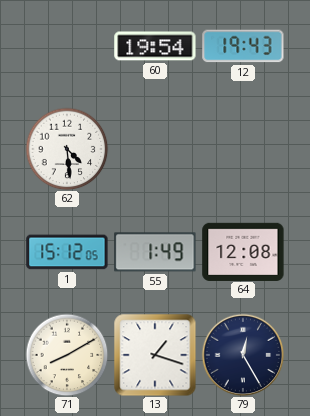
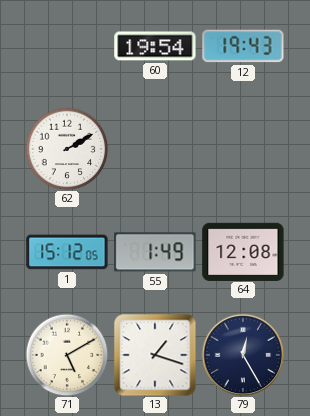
62: 4:29 -> 2:10
71: 8:10 -> 5:10
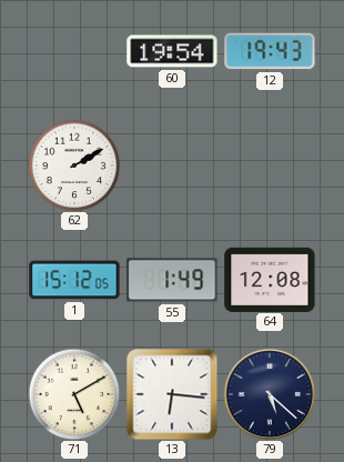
13: 1:18 -> 6:16
79: 12:25 -> 5:22
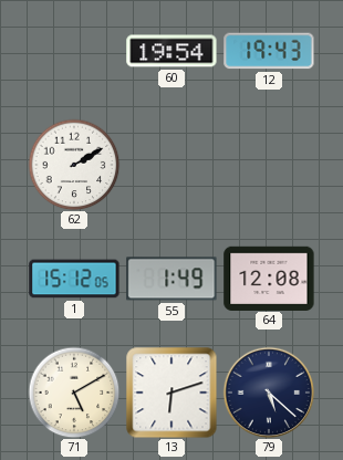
13: 6:16 -> 6:12
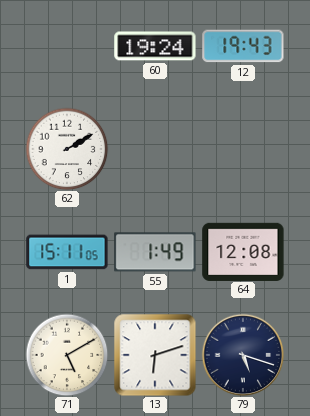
60: 19:54 -> 19:24
1: 15:12 -> 15:11
79: 5:22 -> 5:18
